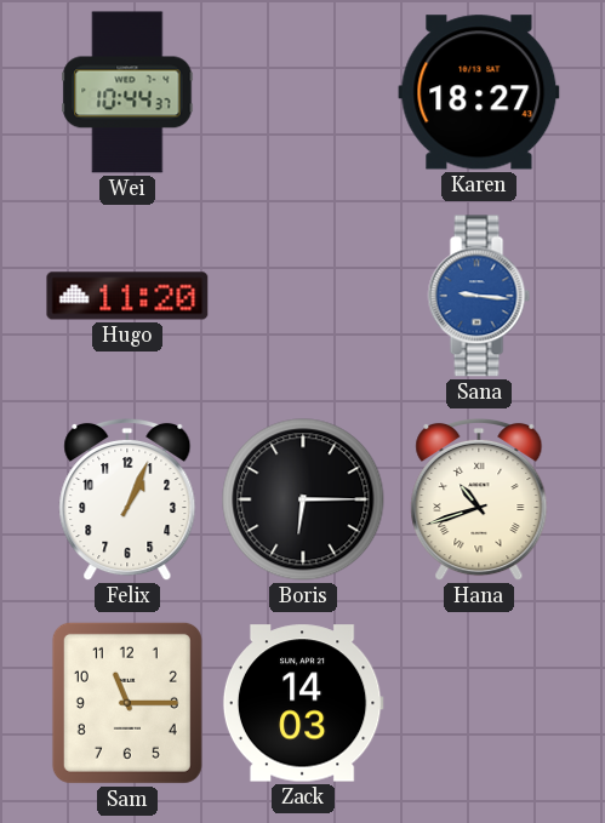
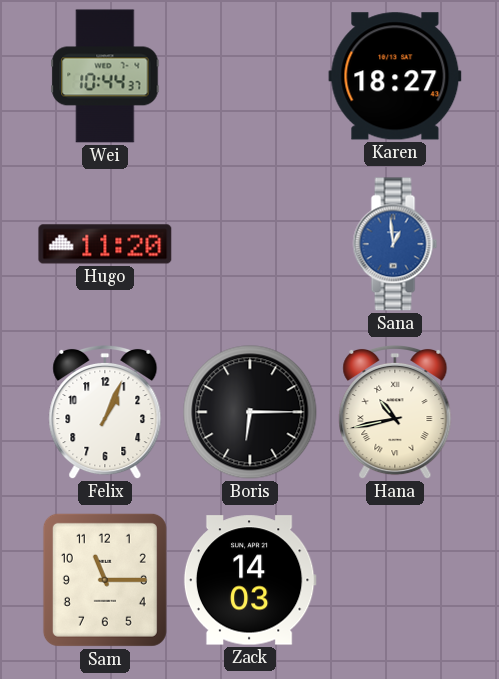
Sana: 9:16 -> 12:59
Hana: 10:42 -> 10:43
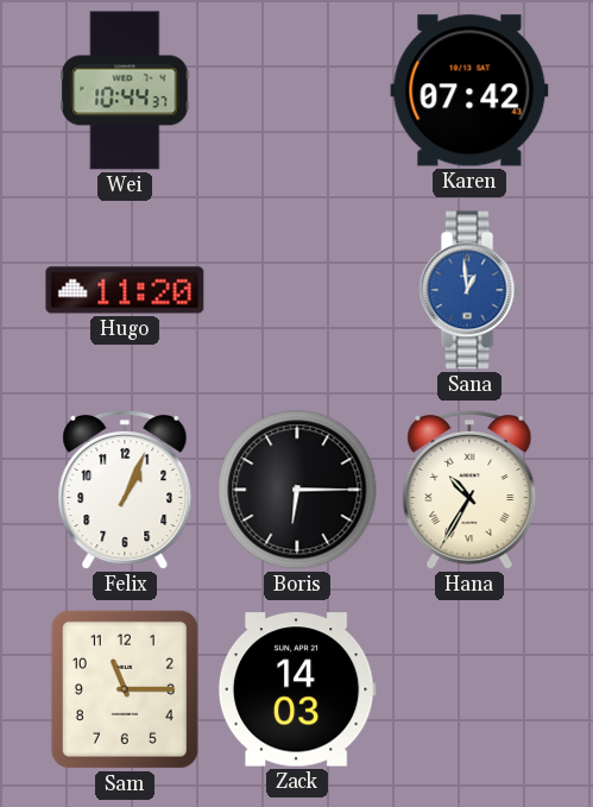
Karen: 18:27 -> 07:42
Hana: 10:43 -> 10:35
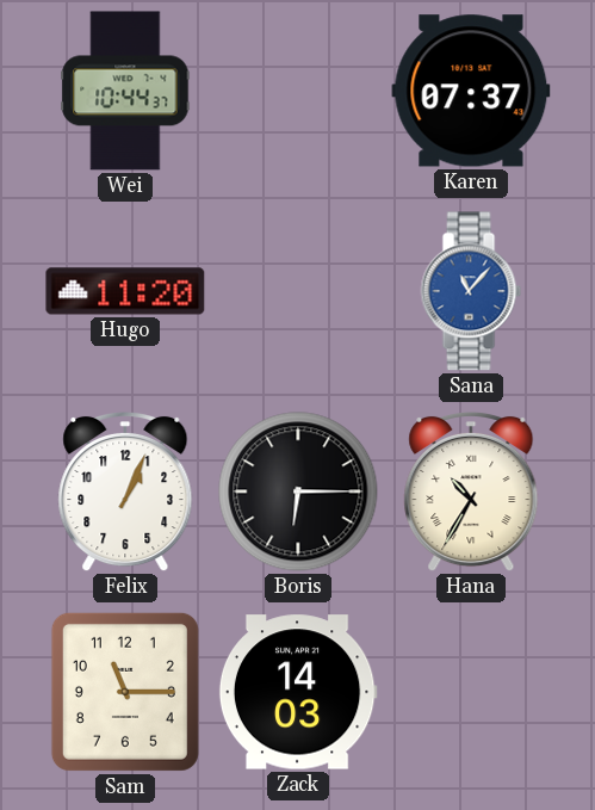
Karen: 07:42 -> 07:37
Sana: 12:59 -> 11:07
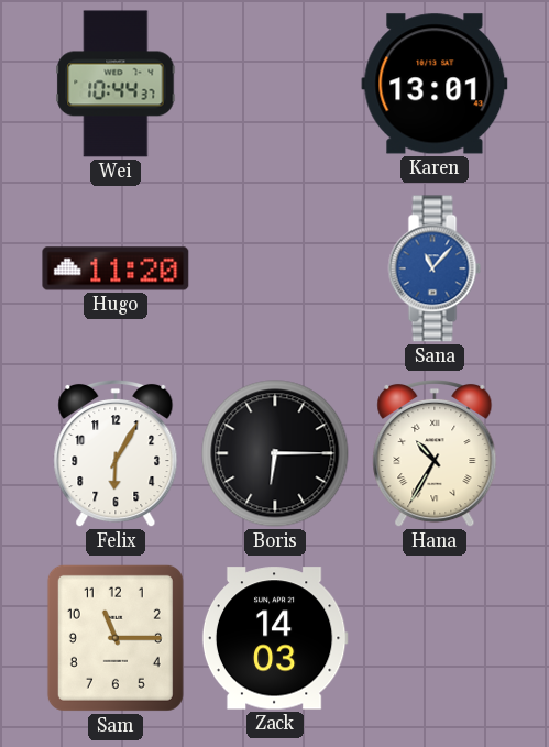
Karen: 07:37 -> 13:01
Felix: 1:04 -> 6:05
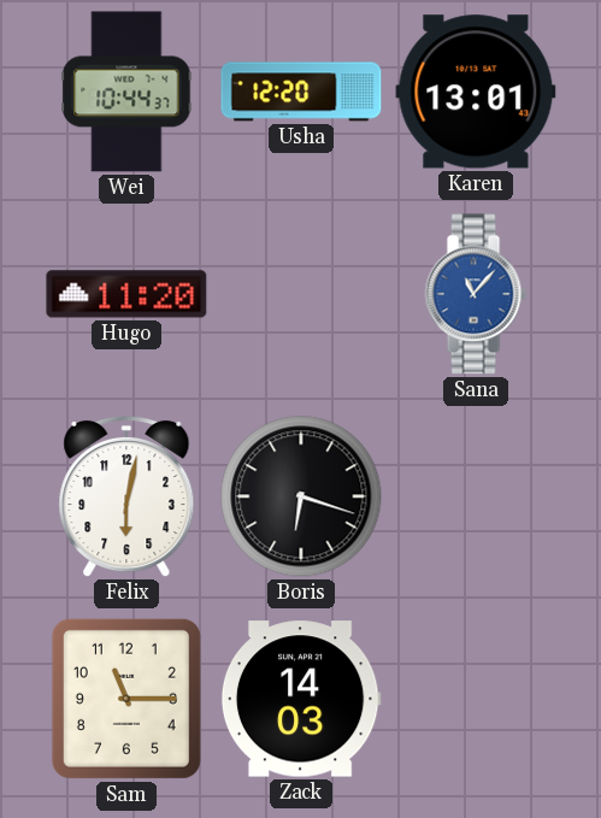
Usha: none -> 12:20
Felix: 6:05 -> 6:02
Boris: 6:15 -> 6:18
Hana: 10:35 -> none
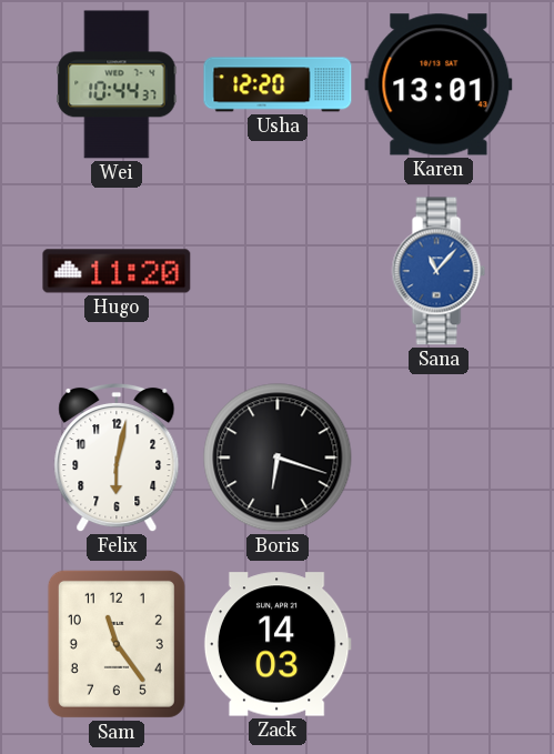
Sam: 11:15 -> 11:24
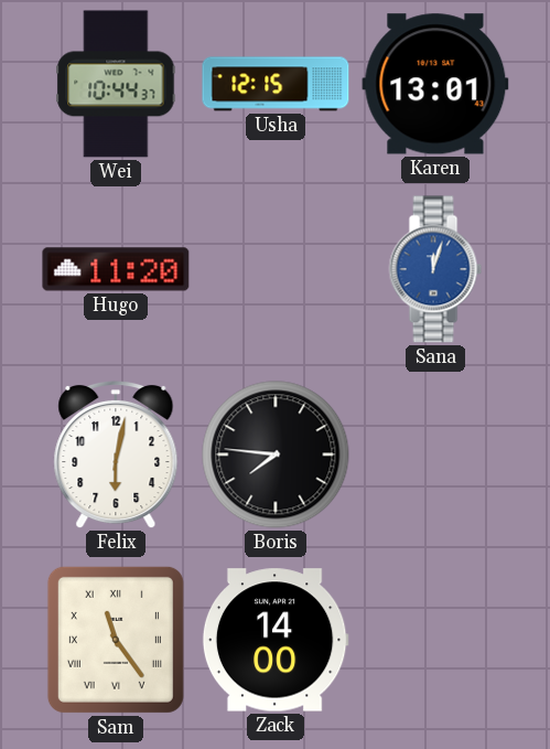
Usha: 12:20 -> 12:15
Sana: 11:07 -> 12:03
Boris: 6:18 -> 7:46
Sam numerals: Arabic -> Roman
Zack: 14:03 -> 14:00
